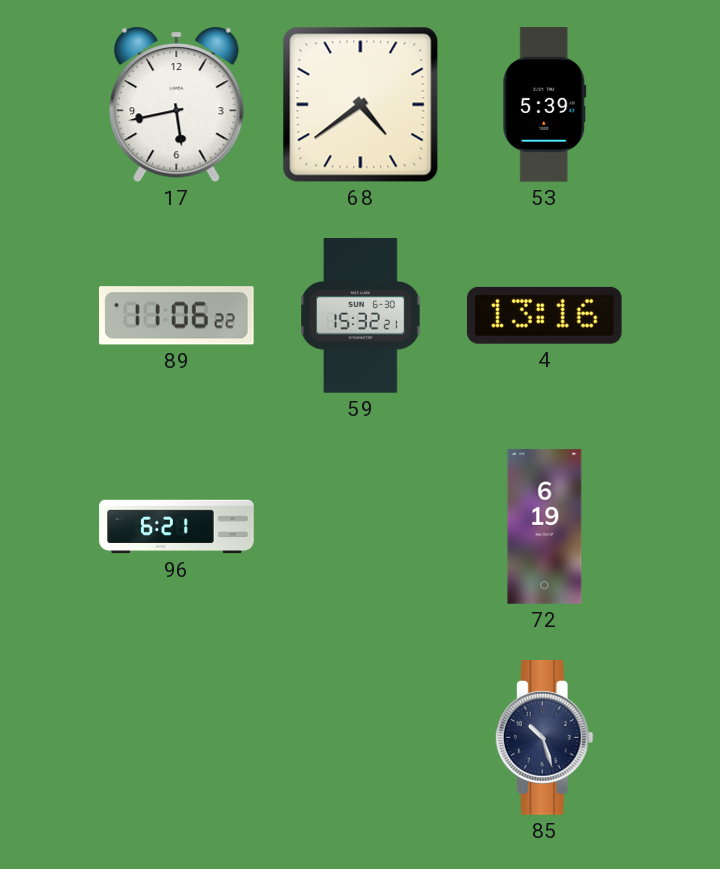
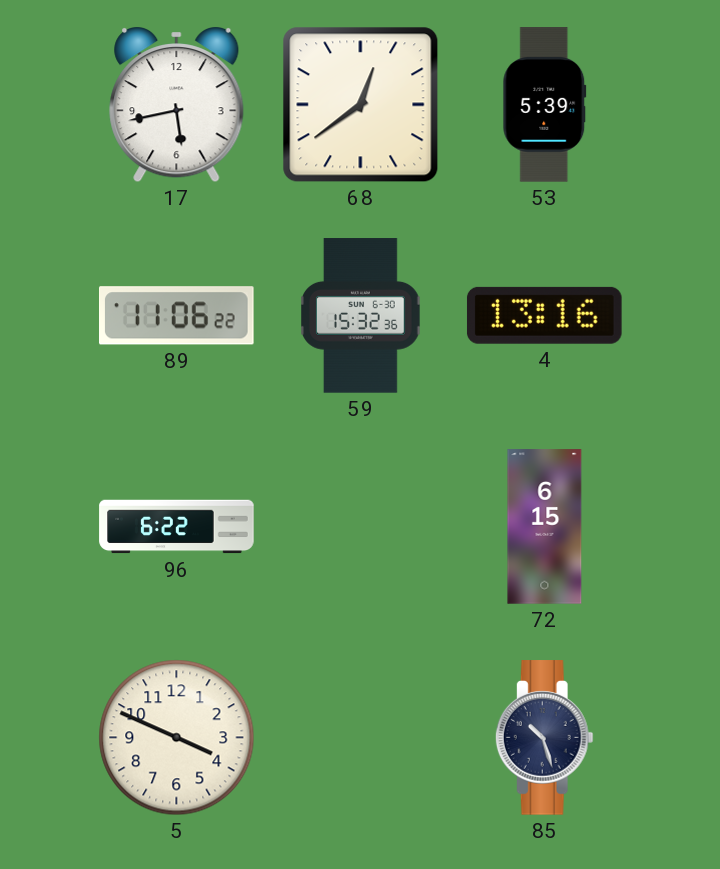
68: 4:39 -> 12:39
59: 15:32:21 -> 15:32:36
96: 6:21 -> 6:22
72: 6:19 -> 6:15
5: none -> 3:49
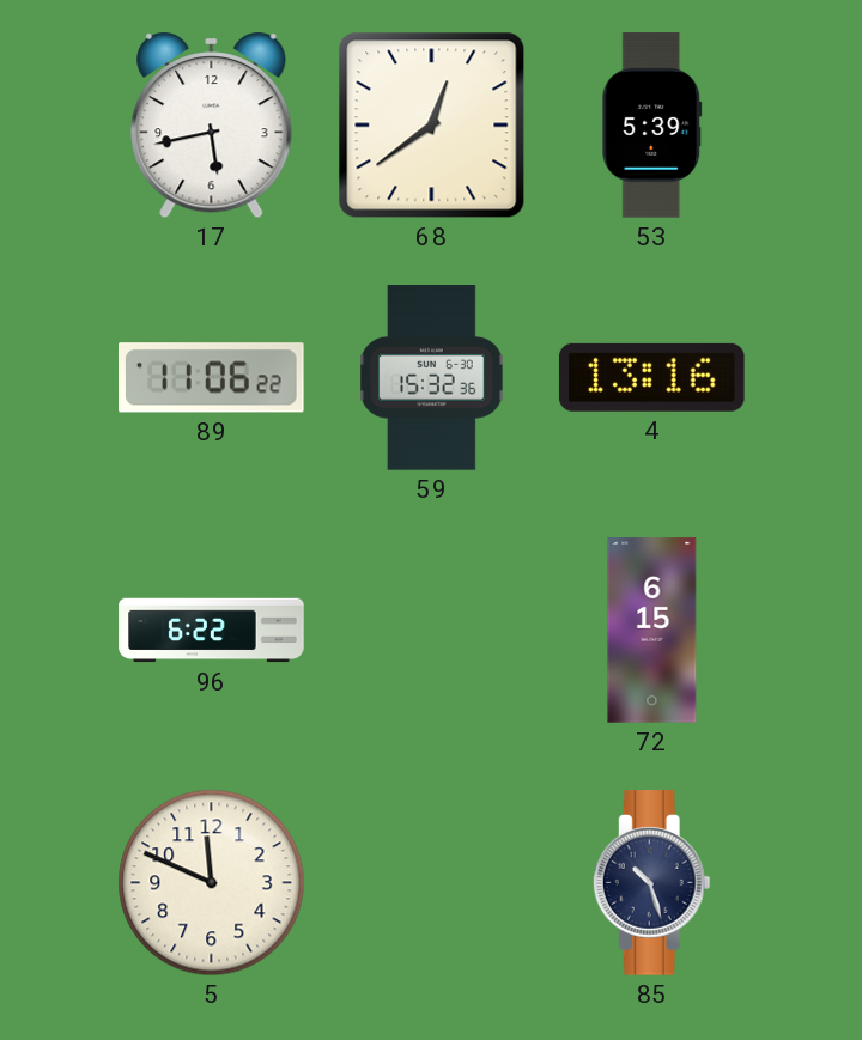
5: 3:49 -> 11:49
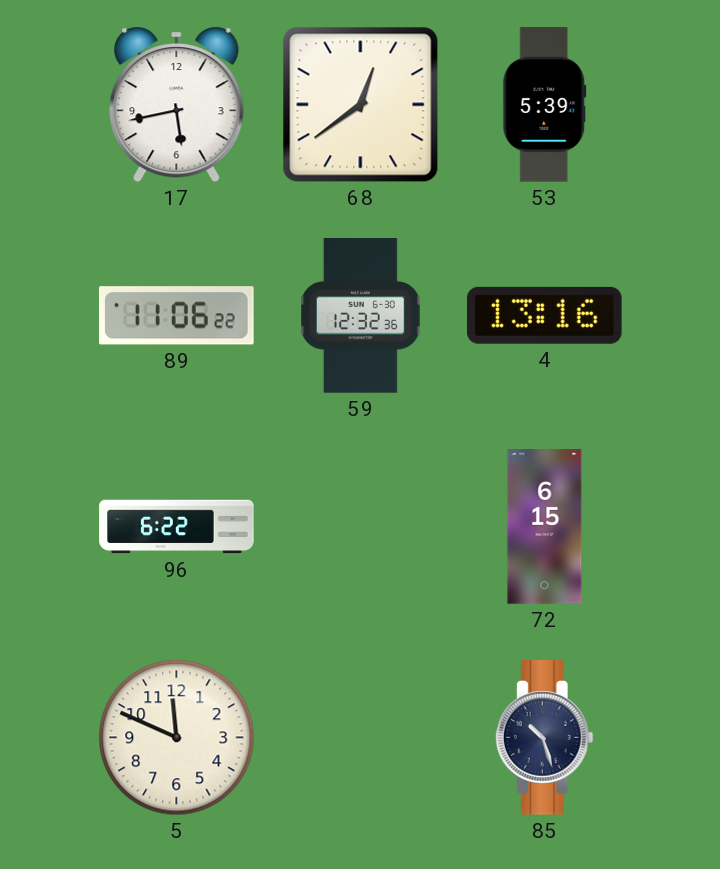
59: 15:32 -> 12:32
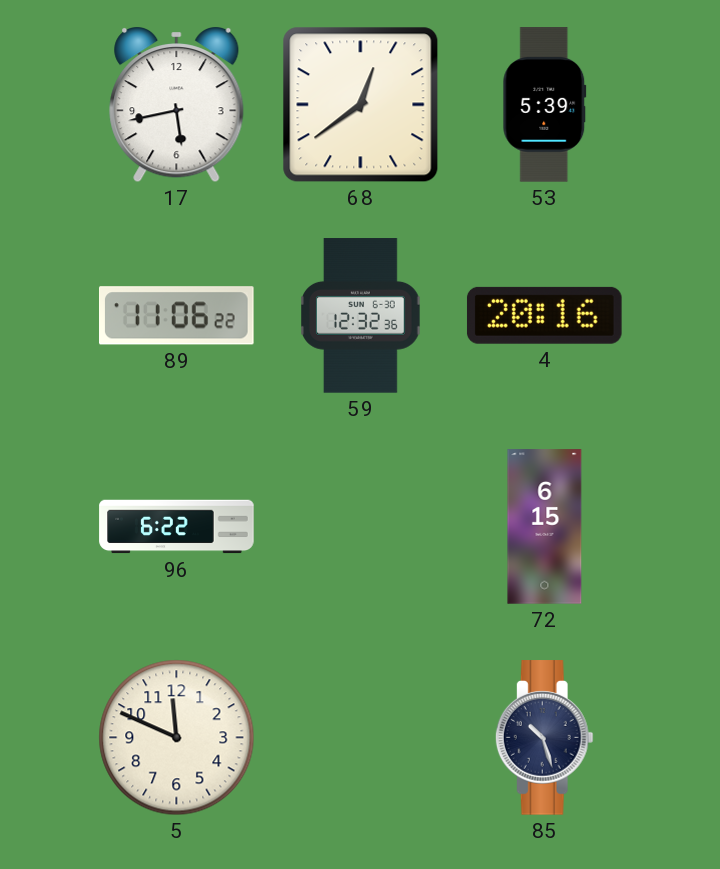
4: 13:16 -> 20:16
